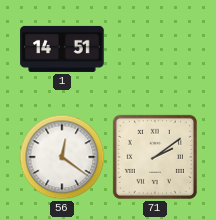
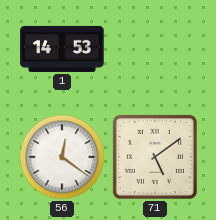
1: 14:51 -> 14:53
71: 2:09 -> 5:09
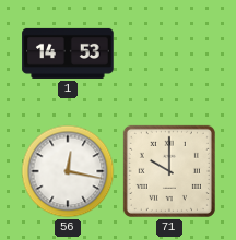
56: 12:21 -> 12:17
71: 5:09 -> 10:00
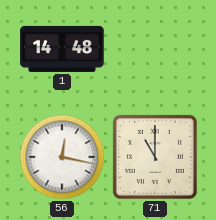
1: 14:53 -> 14:48
71: 10:00 -> 11:00
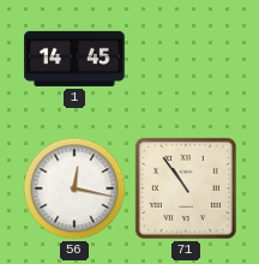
1: 14:48 -> 14:45
71: 11:00 -> 10:54
